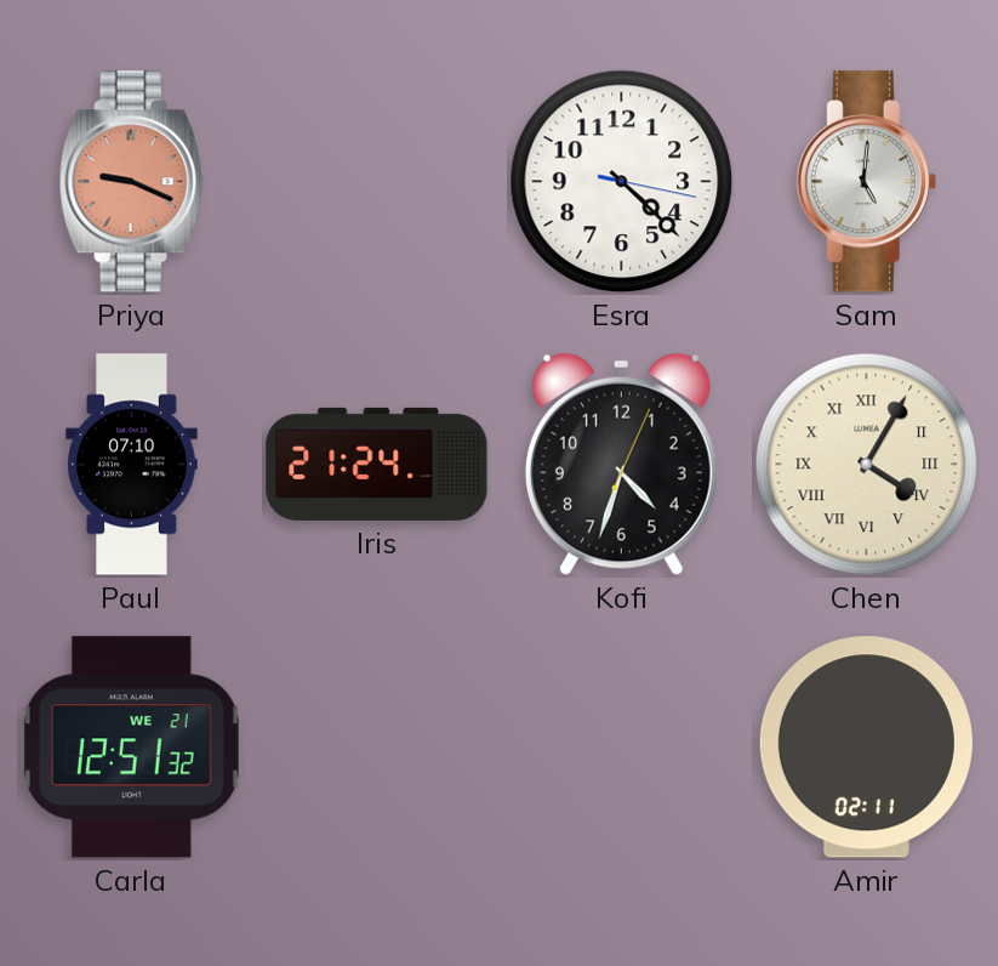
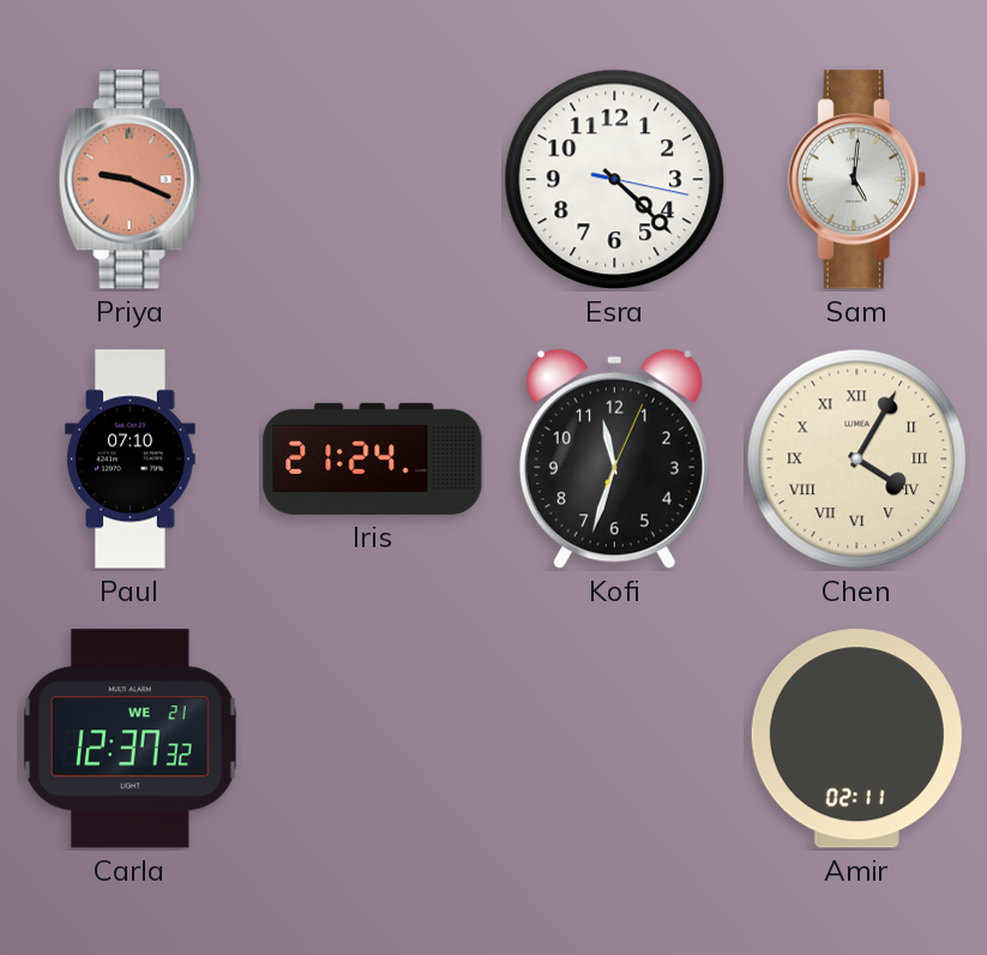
Kofi: 4:33 -> 11:33
Carla: 12:51 -> 12:37
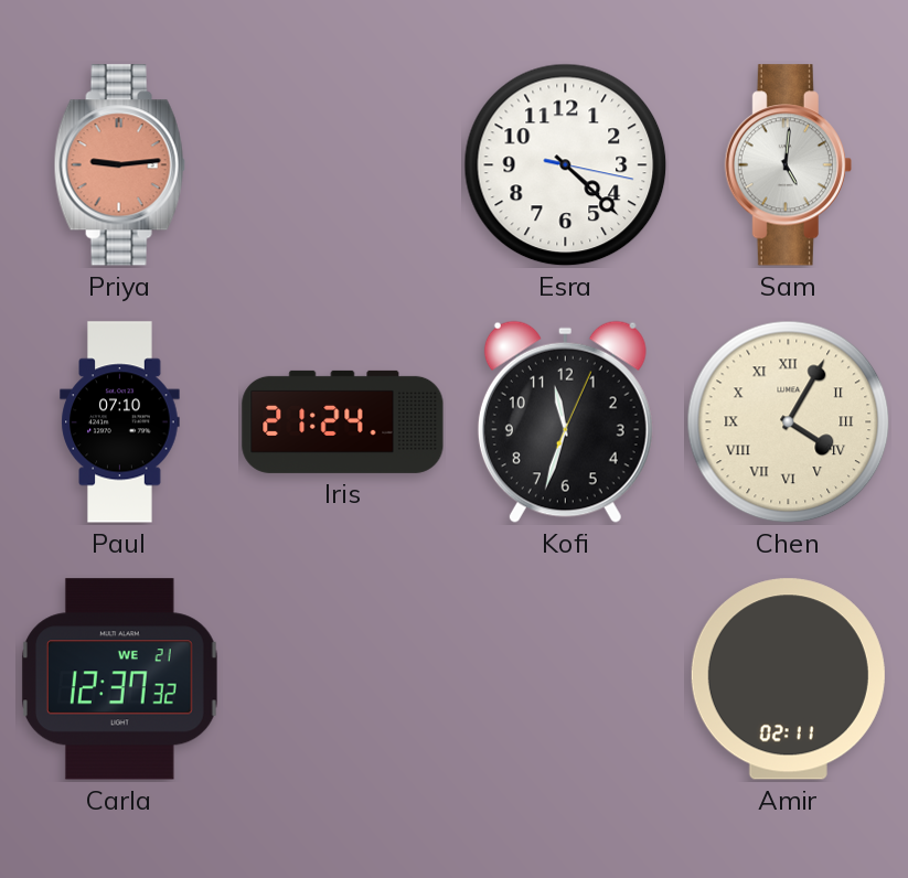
Priya: 9:19 -> 9:14
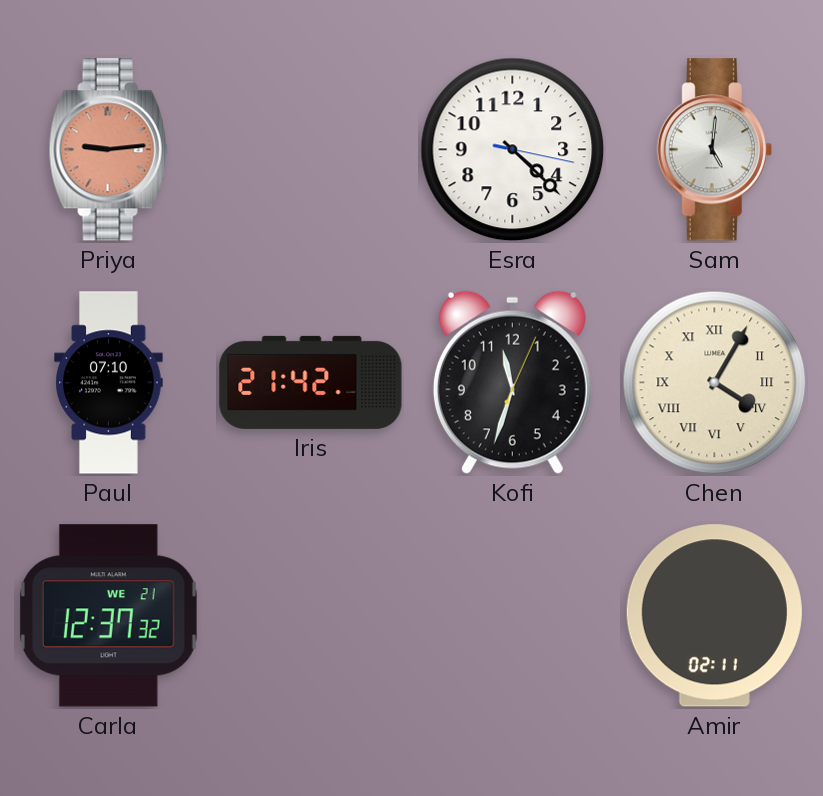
Iris: 21:24 -> 21:42
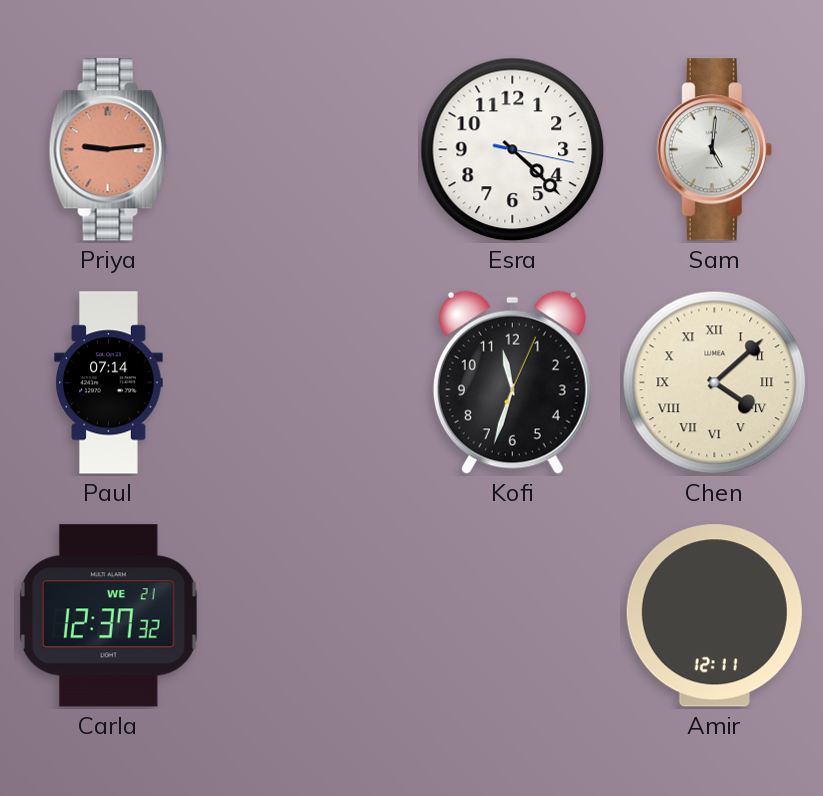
Paul: 07:10 -> 07:14
Iris: 21:42 -> none
Chen: 4:05 -> 4:08
Amir: 02:11 -> 12:11
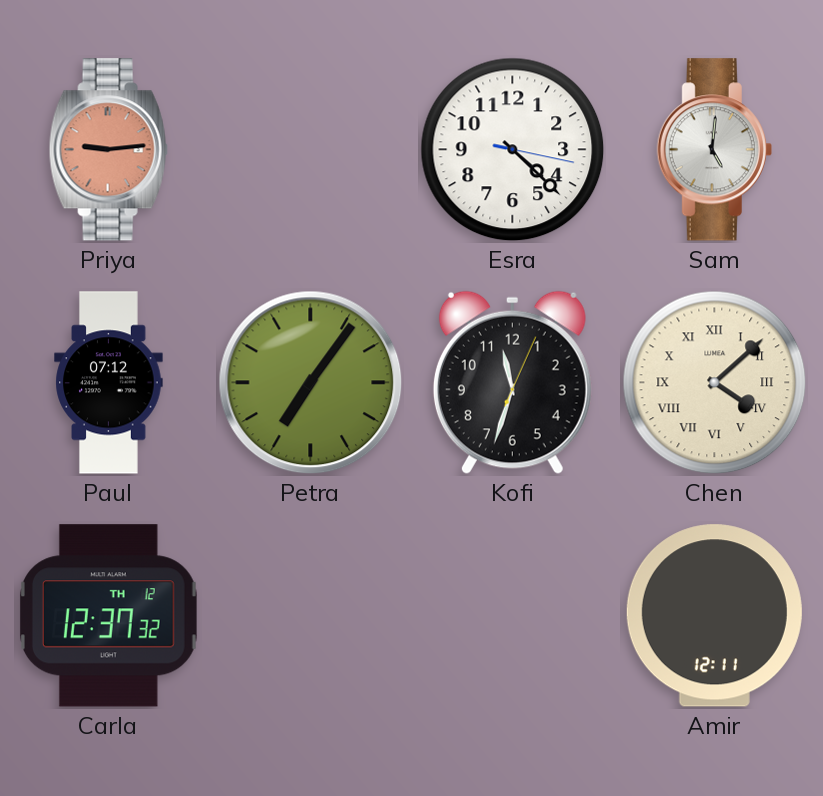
Paul: 07:14 -> 07:12
Petra: none -> 7:06
Carla date: WE 21 -> TH 12
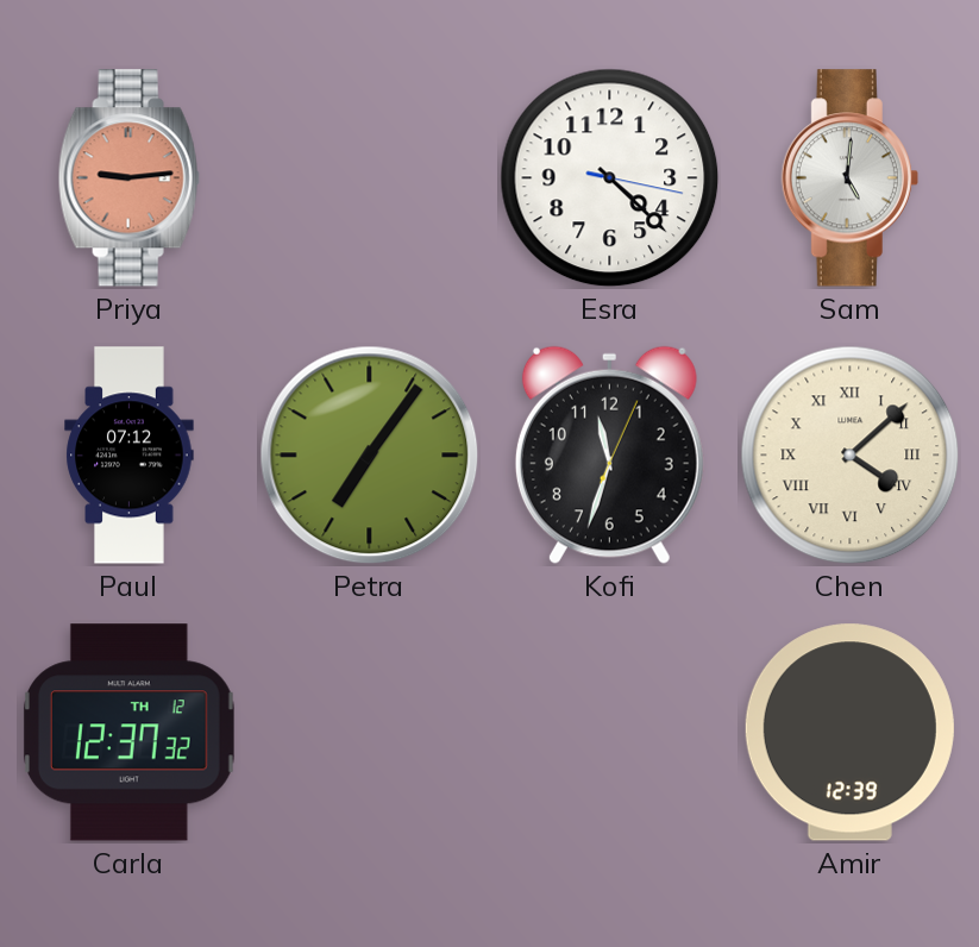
Amir: 12:11 -> 12:39
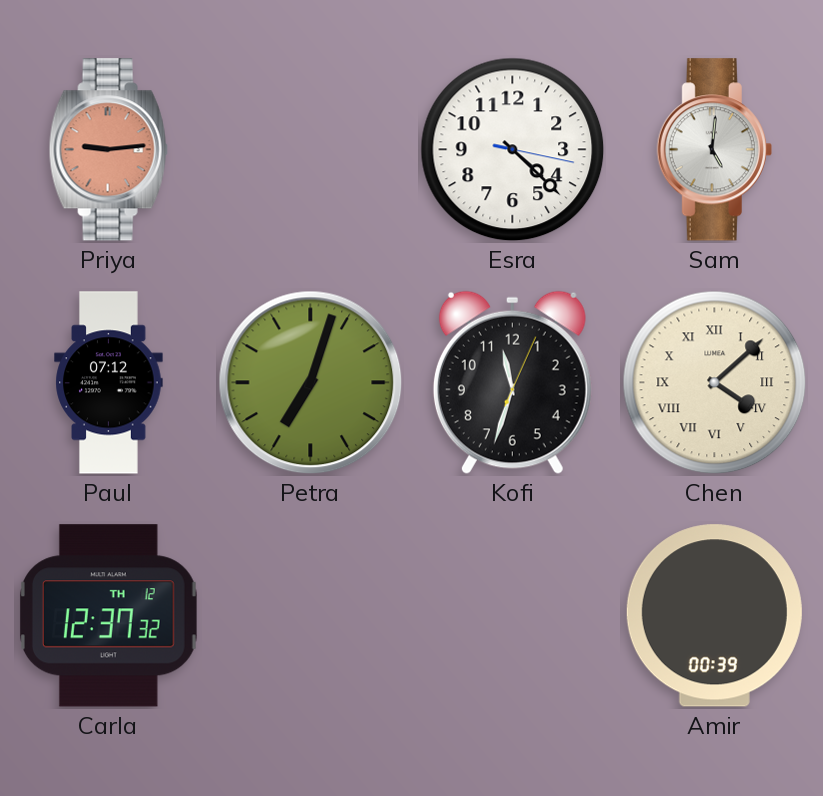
Petra: 7:06 -> 7:03
Amir: 12:39 -> 00:39
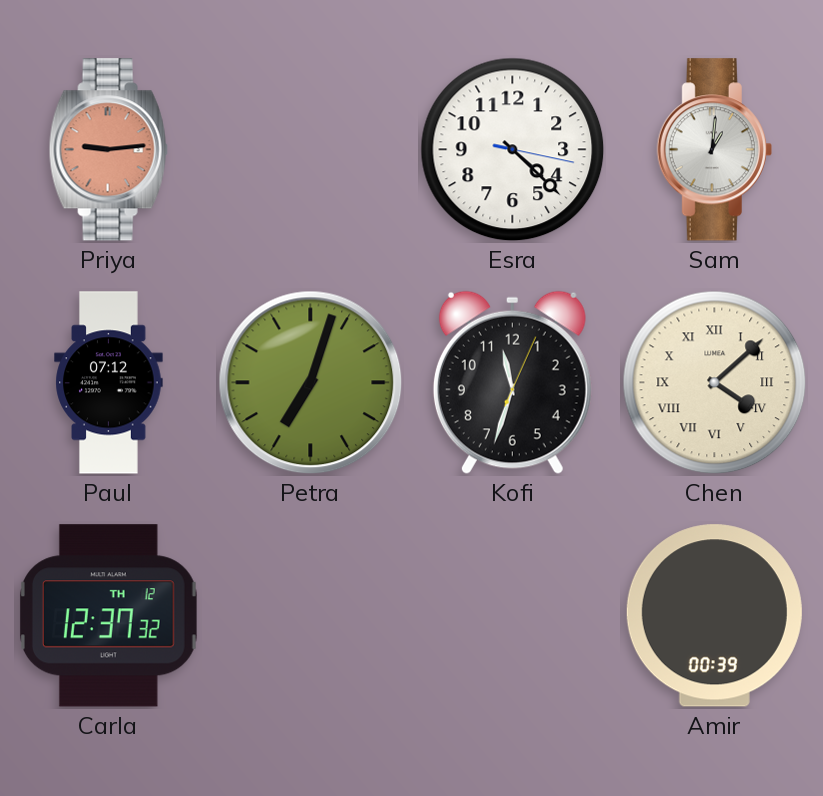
Sam: 5:01 -> 1:01
